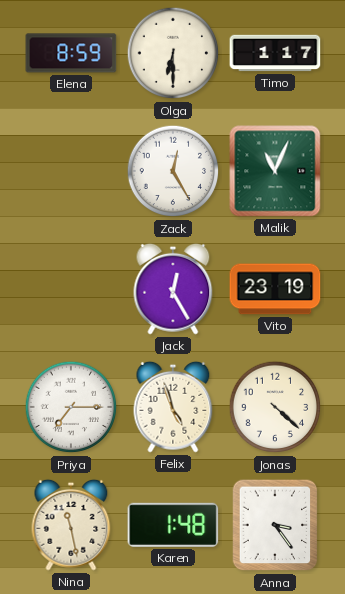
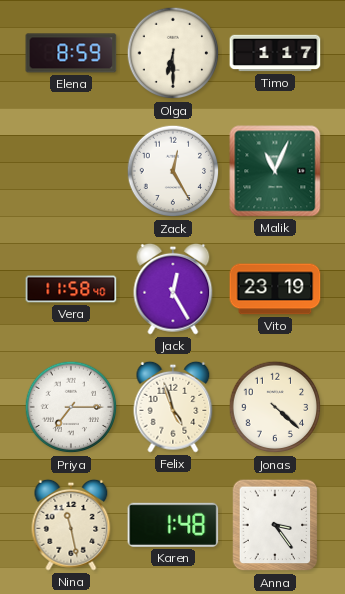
Vera: none -> 11:58
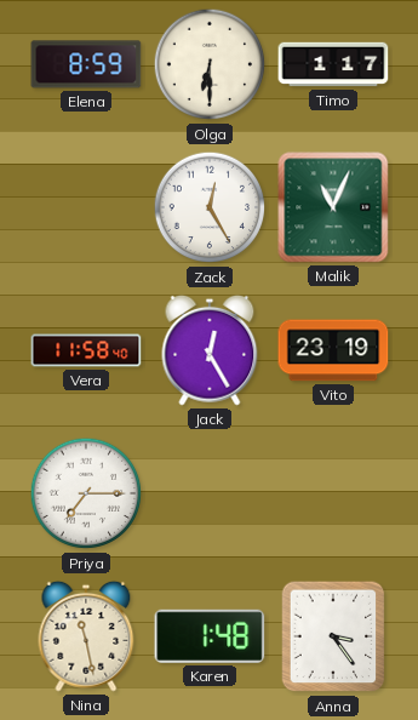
Felix: 4:57 -> none
Jonas: 4:22 -> none
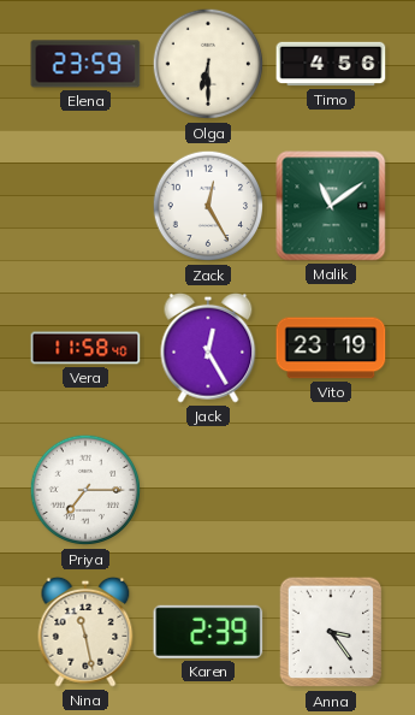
Elena: 8:59 -> 23:59
Timo: 1:17 -> 4:56
Malik: 11:04 -> 11:09
Karen: 1:48 -> 2:39
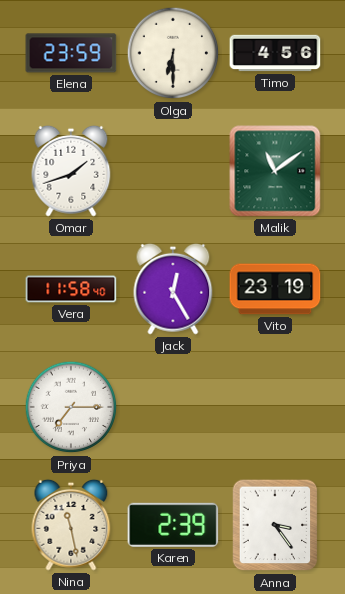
Omar: none -> 1:42
Zack: 12:25 -> none
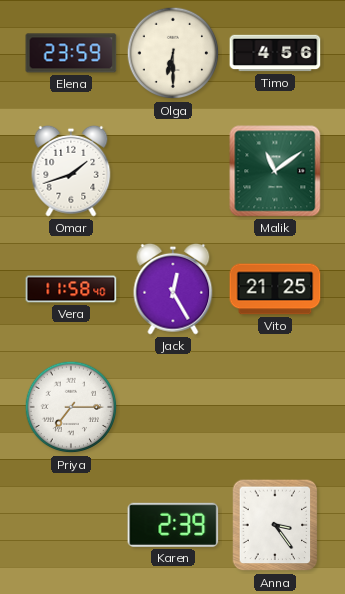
Vito: 23:19 -> 21:25
Nina: 11:28 -> none
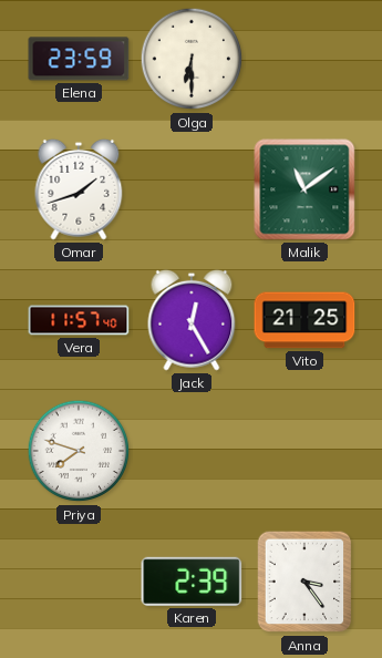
Timo: 4:56 -> none
Vera: 11:58 -> 11:57
Priya: 7:15 -> 7:48
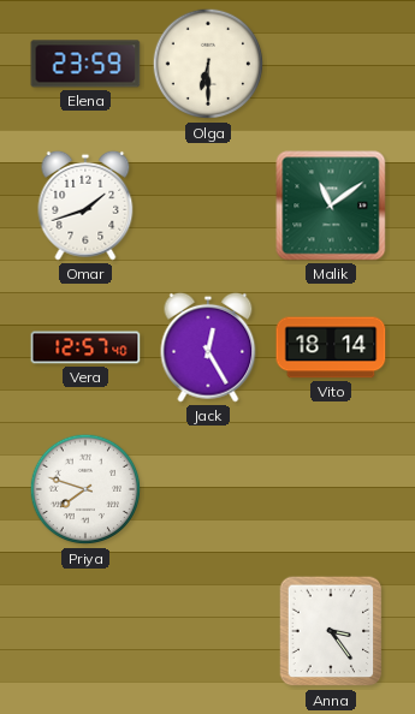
Vera: 11:57 -> 12:57
Vito: 21:25 -> 18:14
Karen: 2:39 -> none
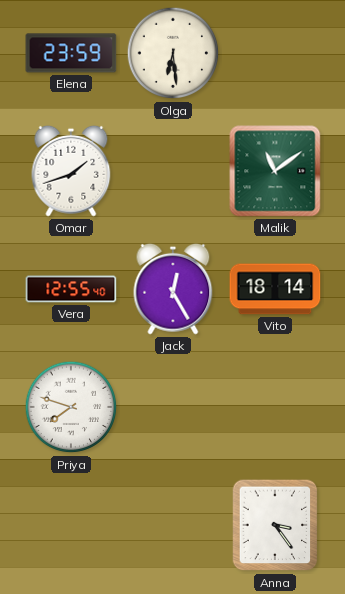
Olga: 6:30 -> 6:29
Vera: 12:57 -> 12:55
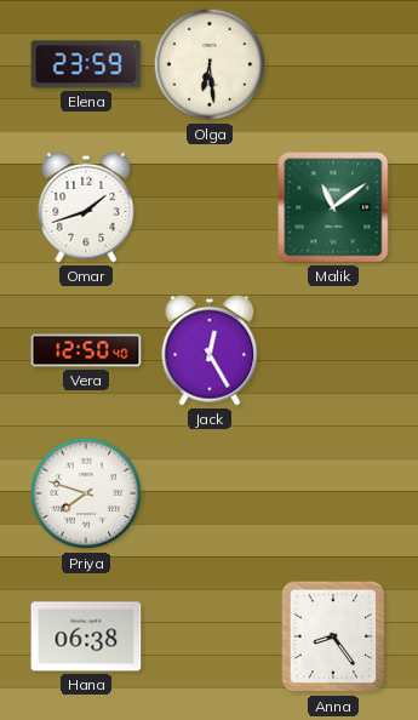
Vera: 12:55 -> 12:50
Vito: 18:14 -> none
Hana: none -> 06:38
Anna: 3:24 -> 8:24
